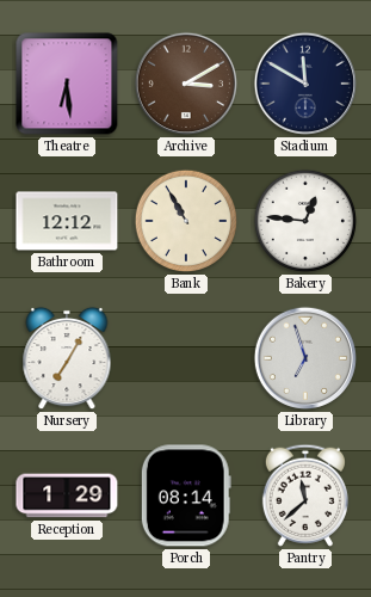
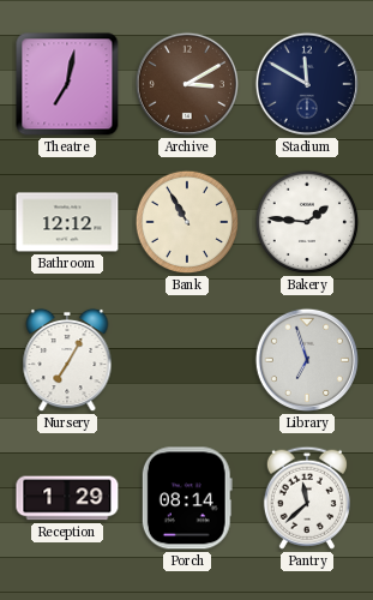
Theatre: 6:29 -> 7:02
Bakery: 12:46 -> 1:46
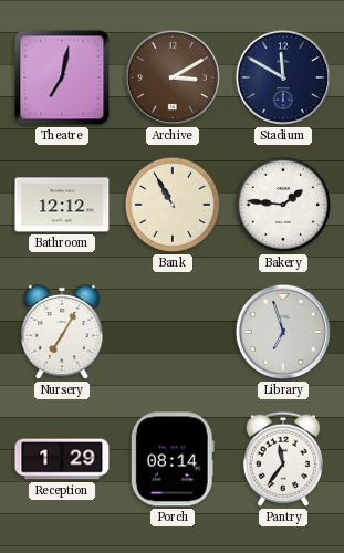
Pantry: 11:38 -> 11:36
